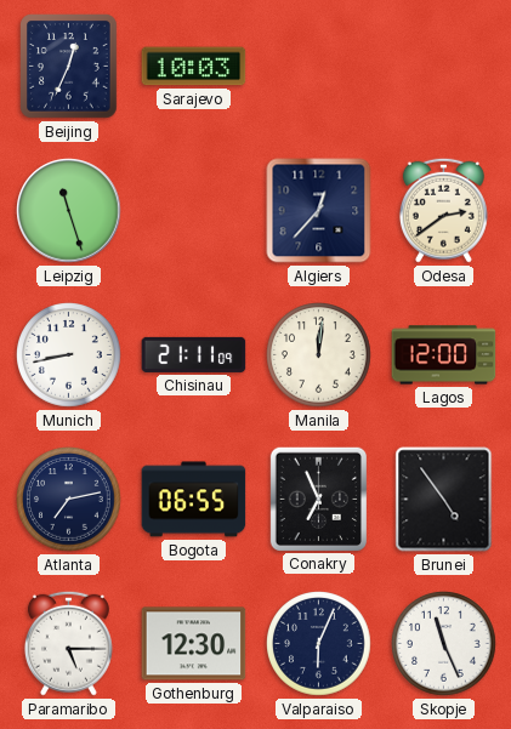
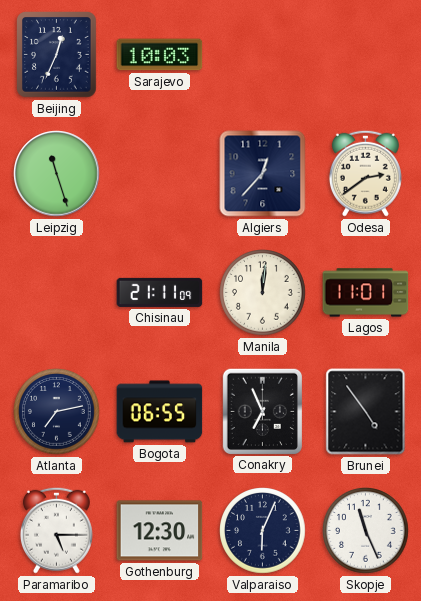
Munich: 8:43 -> none
Lagos: 12:00 -> 11:01
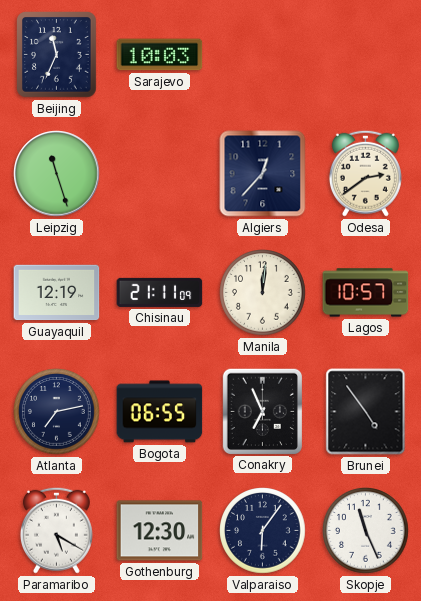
Beijing: 12:34 -> 11:34
Guayaquil: none -> 12:19
Lagos: 11:01 -> 10:57
Paramaribo: 5:15 -> 5:20
Valparaiso: 6:04 -> 6:06
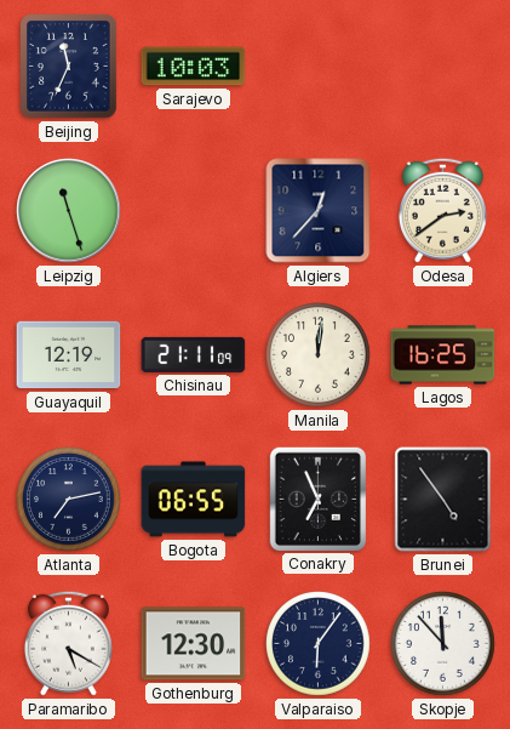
Lagos: 10:57 -> 16:25
Skopje: 11:26 -> 11:53
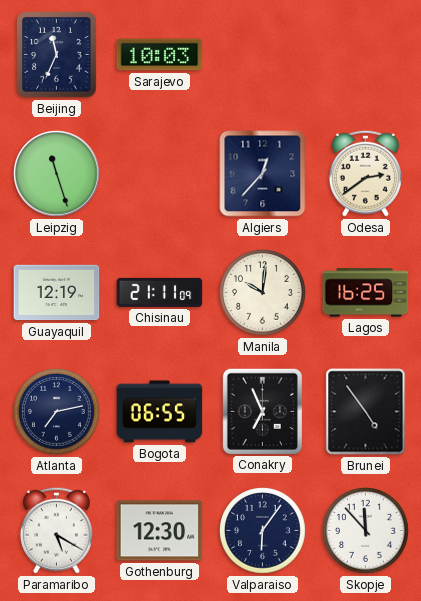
Manila: 12:01 -> 10:01
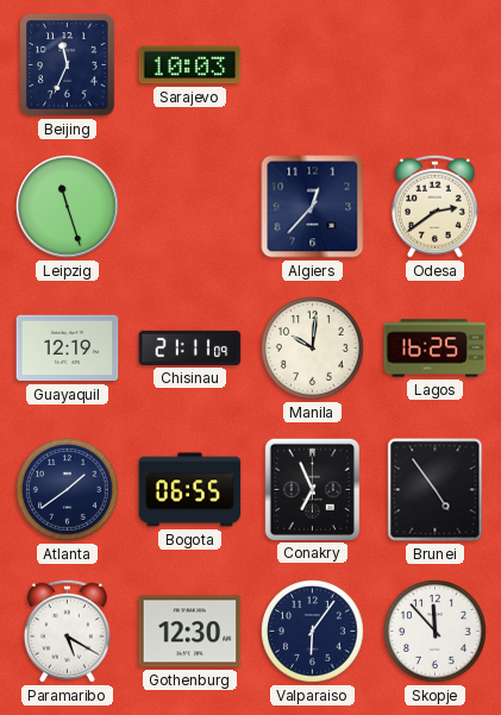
Atlanta: 7:13 -> 1:39
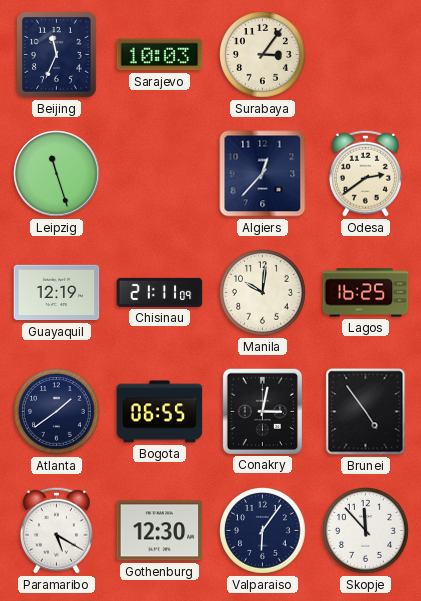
Surabaya: none -> 3:06
Conakry: 6:56 -> 3:02
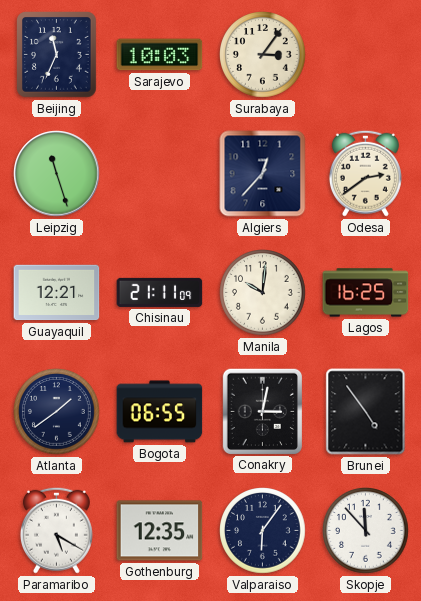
Guayaquil: 12:19 -> 12:21
Gothenburg: 12:30 -> 12:35
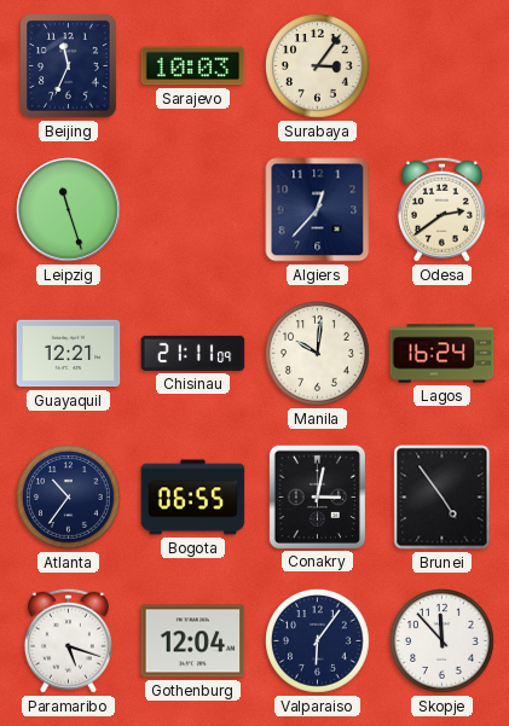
Lagos: 16:25 -> 16:24
Atlanta: 1:39 -> 10:36
Paramaribo: 5:20 -> 5:18
Gothenburg: 12:35 -> 12:04
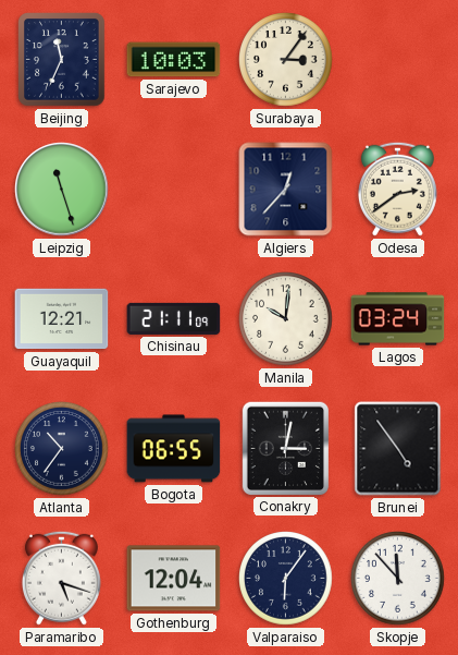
Lagos: 16:24 -> 03:24
